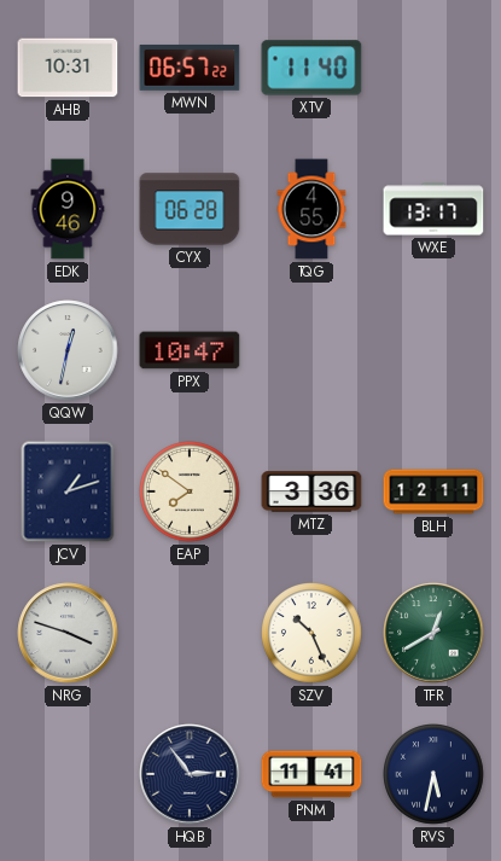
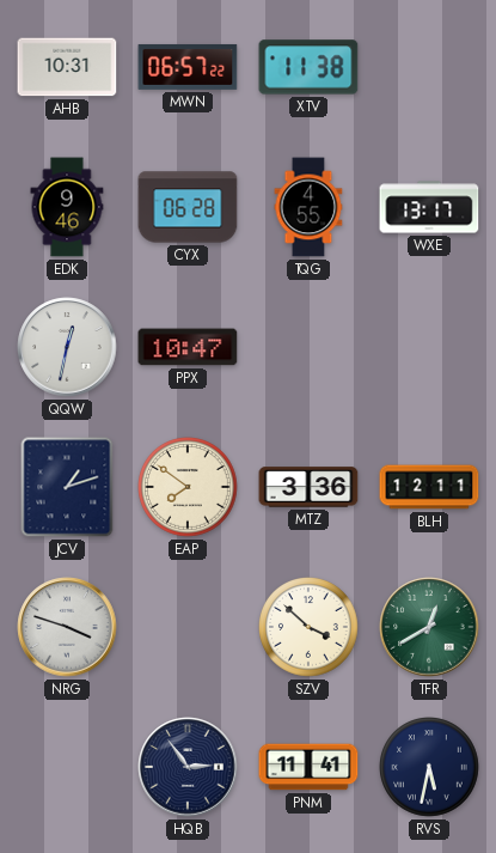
XTV: 11:40 -> 11:38
SZV: 10:26 -> 3:52
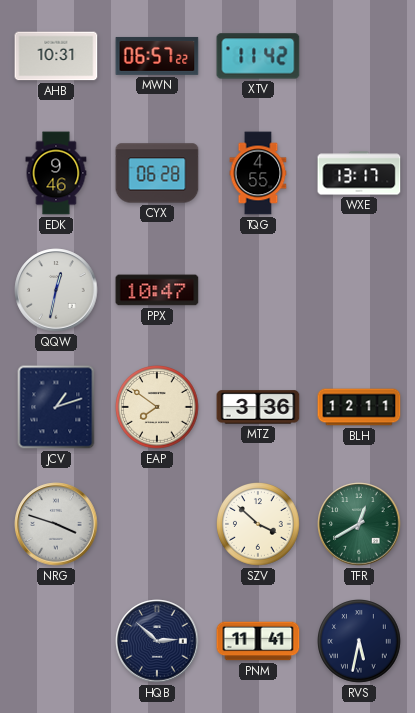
XTV: 11:38 -> 11:42
HQB: 2:54 -> 2:52
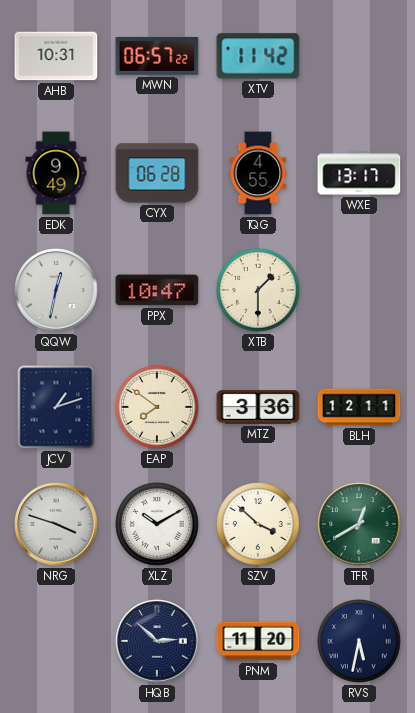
EDK: 9:46 -> 9:49
XTB: none -> 1:30
XLZ: none -> 10:10
PNM: 11:41 -> 11:20
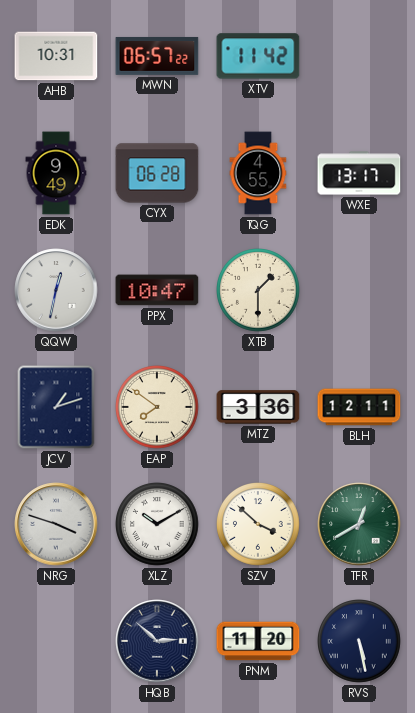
RVS: 5:32 -> 5:28
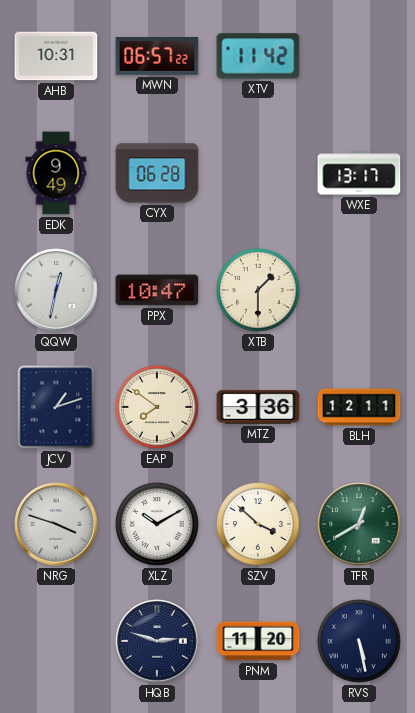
TQG: 4:55 -> none
HQB: 2:52 -> 2:48
